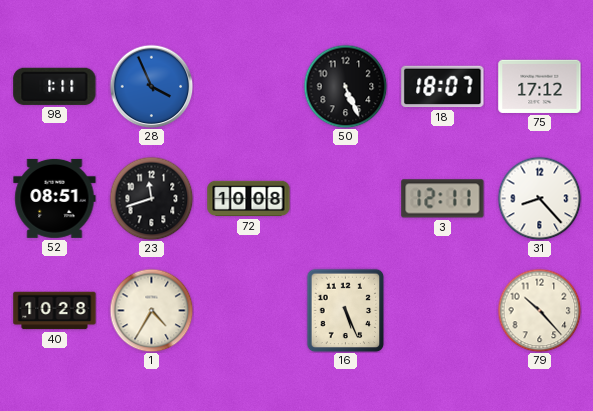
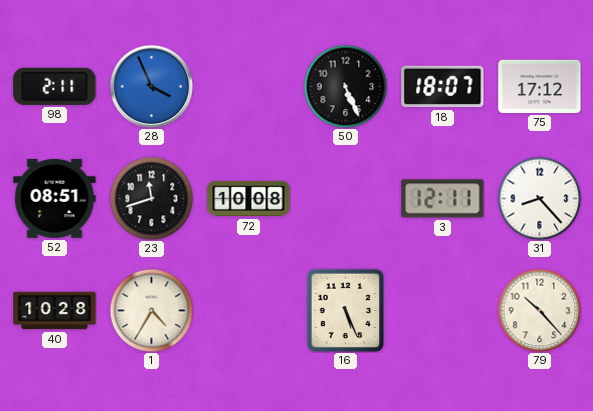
98: 1:11 -> 2:11
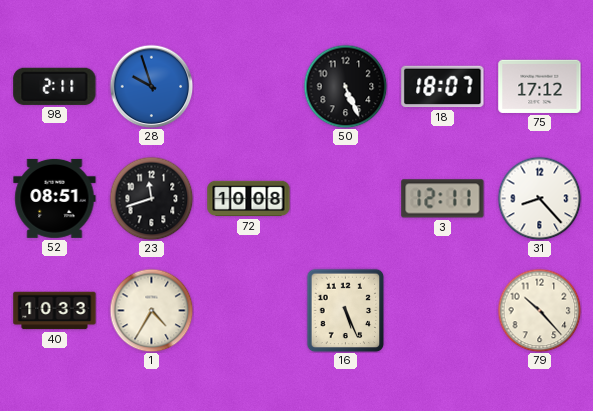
28: 3:56 -> 9:57
40: 10:28 -> 10:33
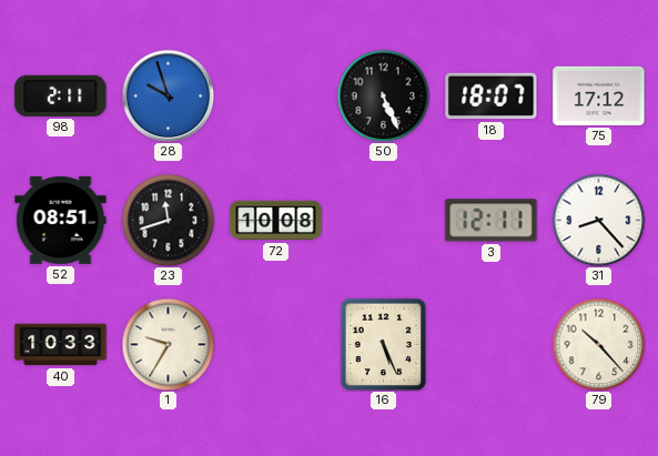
1: 4:35 -> 9:35
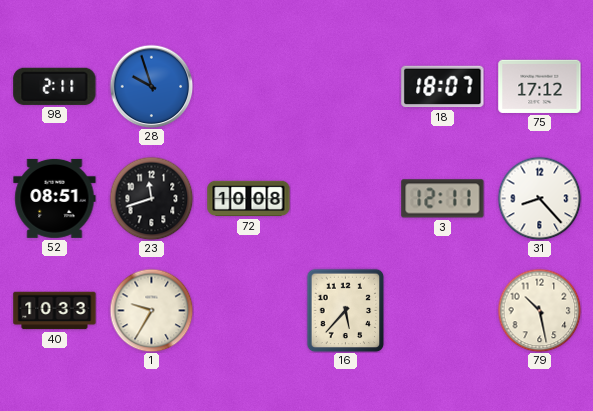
50: 5:26 -> none
16: 5:26 -> 5:37
79: 10:23 -> 10:28
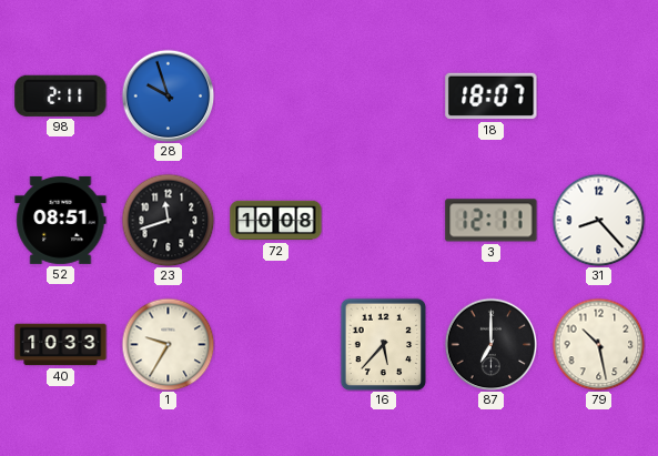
75: 17:12 -> none
87: none -> 7:00
